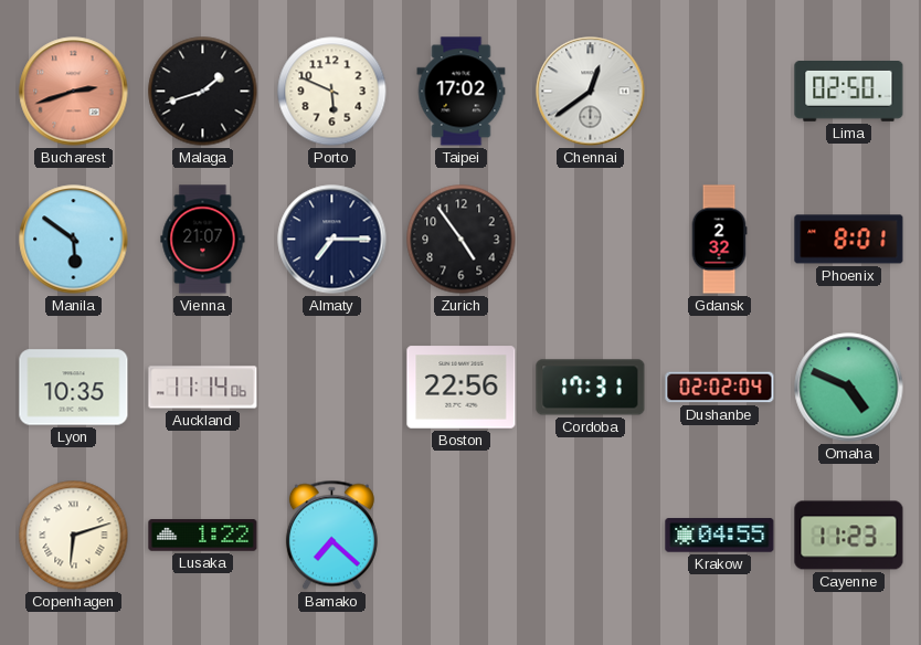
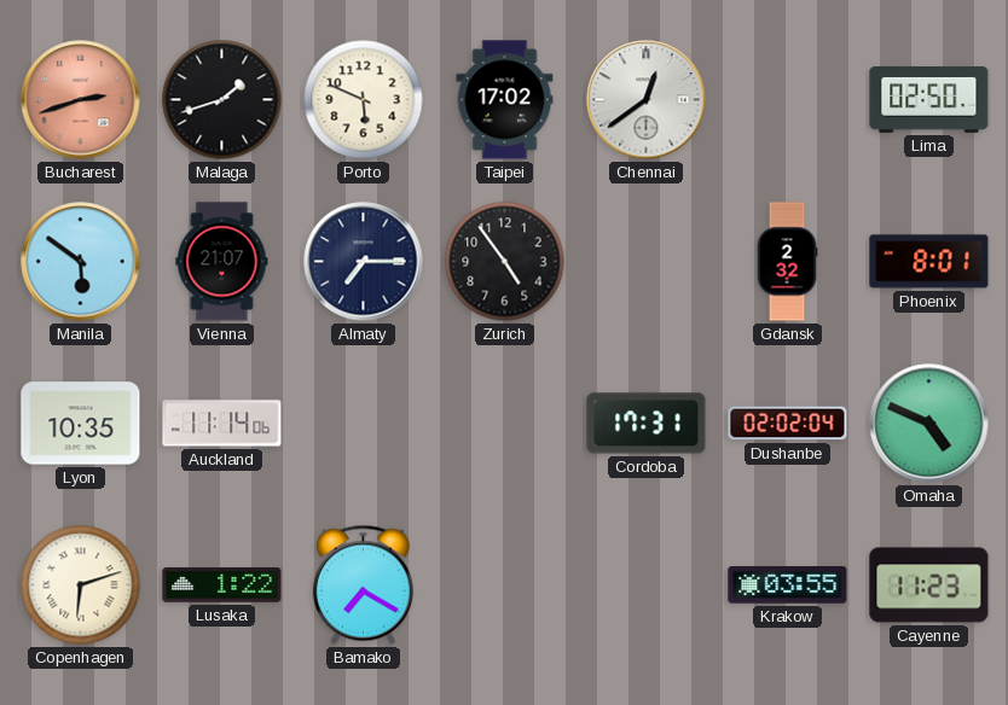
Boston: 22:56 -> none
Bamako: 7:22 -> 7:20
Krakow: 04:55 -> 03:55
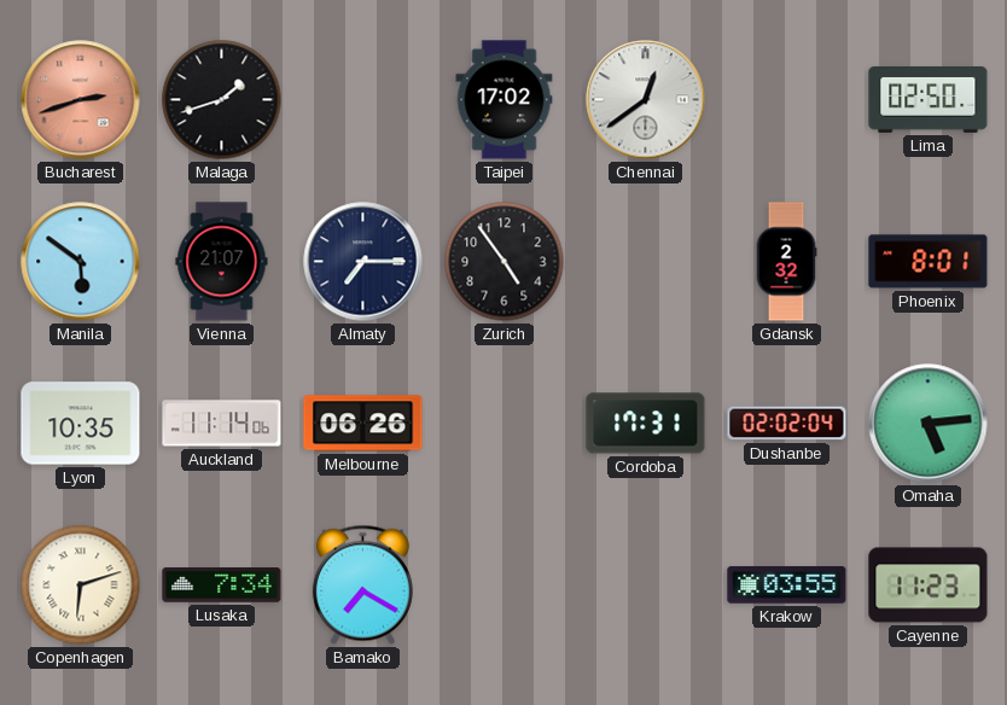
Porto: 5:49 -> none
Melbourne: none -> 06:26
Omaha: 4:49 -> 5:14
Lusaka: 1:22 -> 7:34
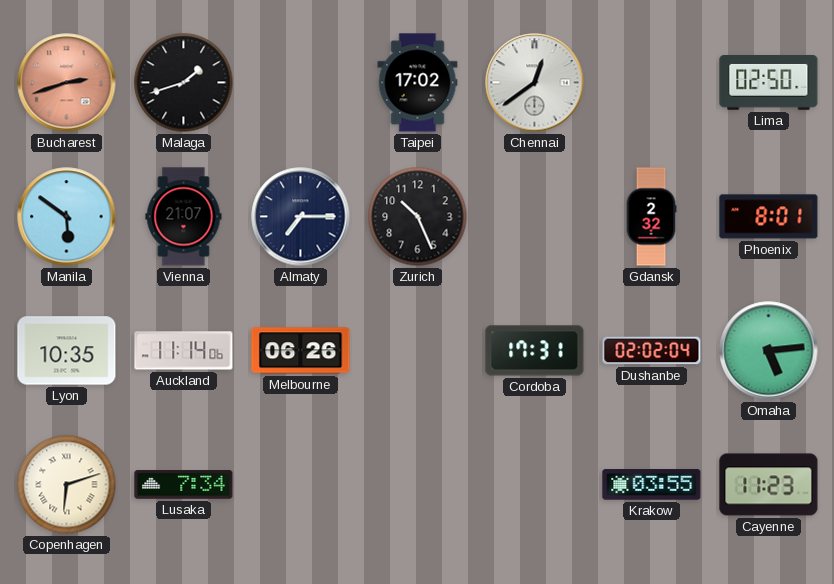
Zurich: 4:54 -> 10:26
Bamako: 7:20 -> none
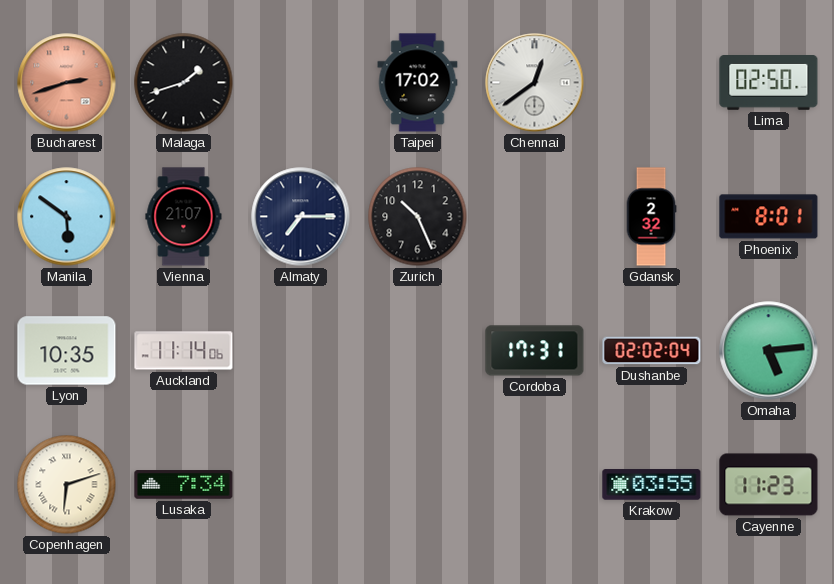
Melbourne: 06:26 -> none
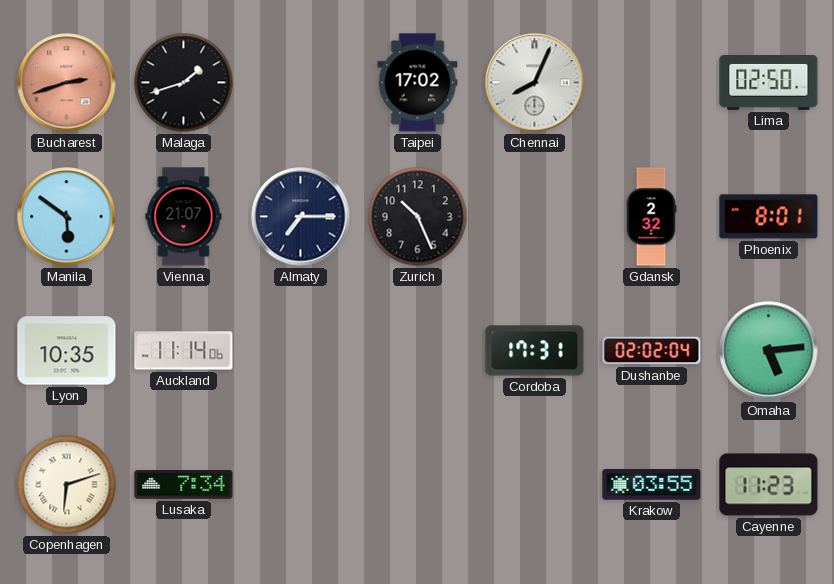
Chennai: 12:39 -> 8:04
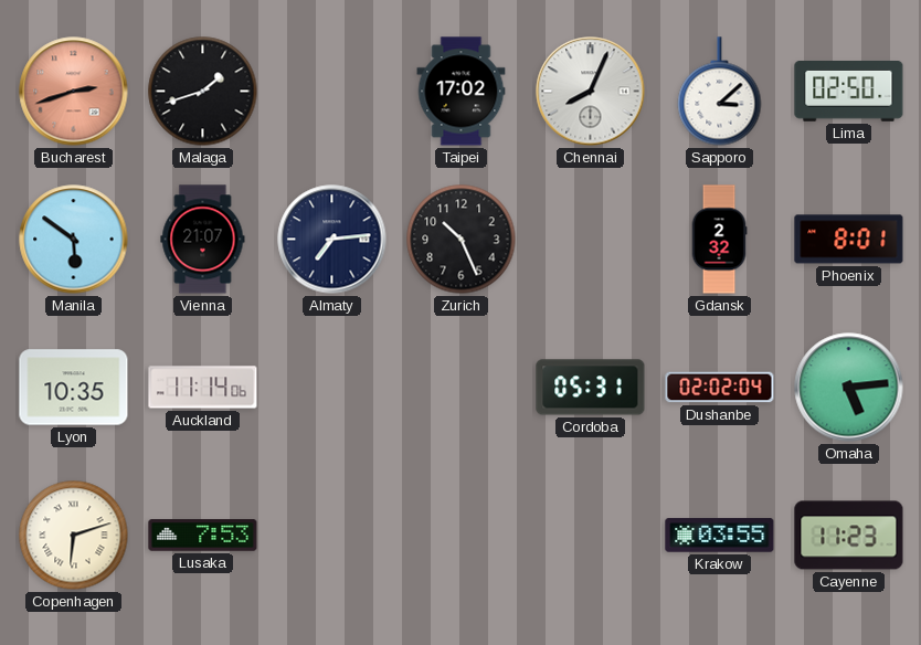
Sapporo: none -> 3:08
Almaty: 7:15 -> 7:14
Cordoba: 17:31 -> 05:31
Lusaka: 7:34 -> 7:53
